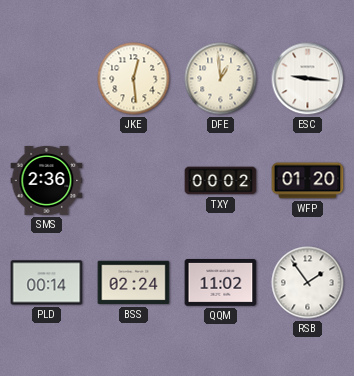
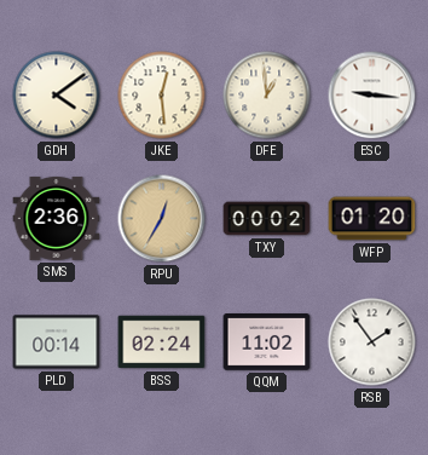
GDH: none -> 4:09
RPU: none -> 12:35
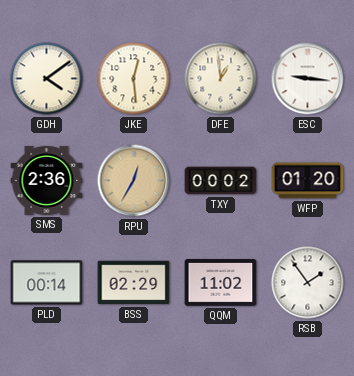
BSS: 02:24 -> 02:29
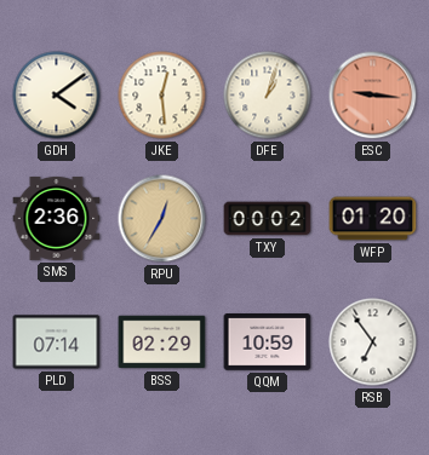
DFE: 12:59 -> 1:03
ESC dial: white -> salmon
PLD: 00:14 -> 07:14
QQM: 11:02 -> 10:59
RSB: 1:54 -> 6:54
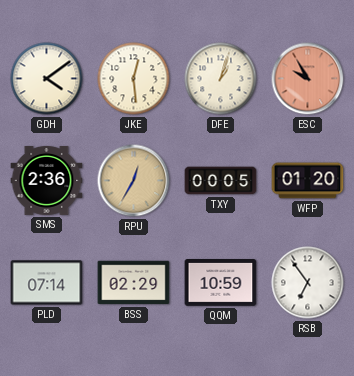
ESC: 9:16 -> 9:55
TXY: 00:02 -> 00:05
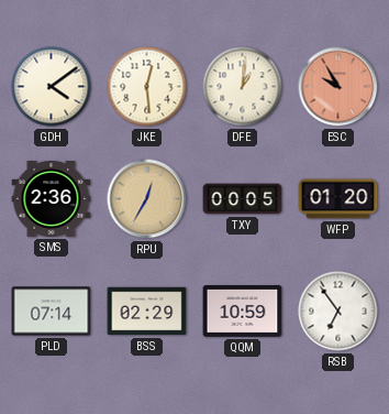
DFE: 1:03 -> 1:01
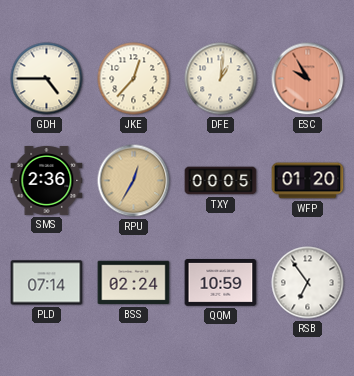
GDH: 4:09 -> 4:45
JKE: 12:29 -> 12:37
BSS: 02:29 -> 02:24
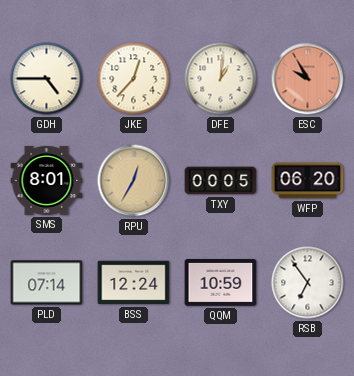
SMS: 2:36 -> 8:01
WFP: 01:20 -> 06:20
BSS: 02:24 -> 12:24
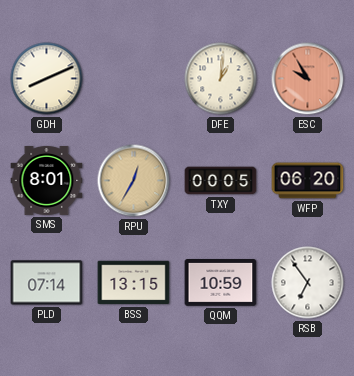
GDH: 4:45 -> 8:11
JKE: 12:37 -> none
BSS: 12:24 -> 13:15
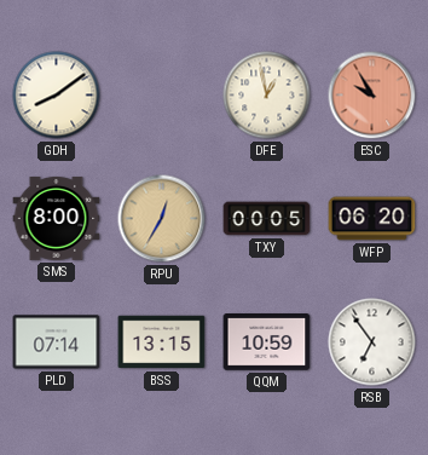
GDH: 8:11 -> 8:09
DFE: 1:01 -> 12:58
SMS: 8:01 -> 8:00
